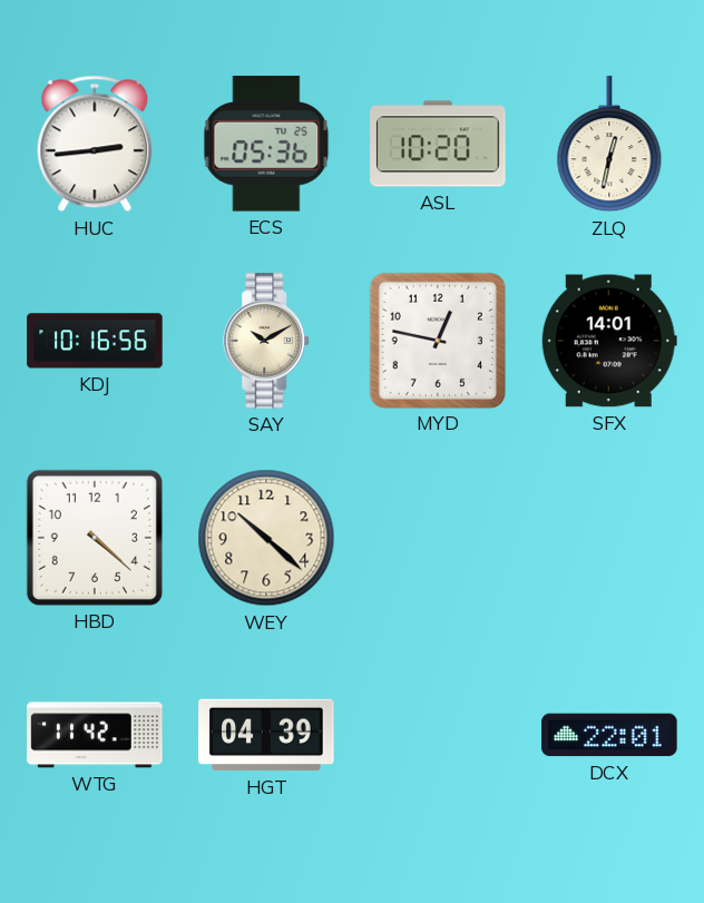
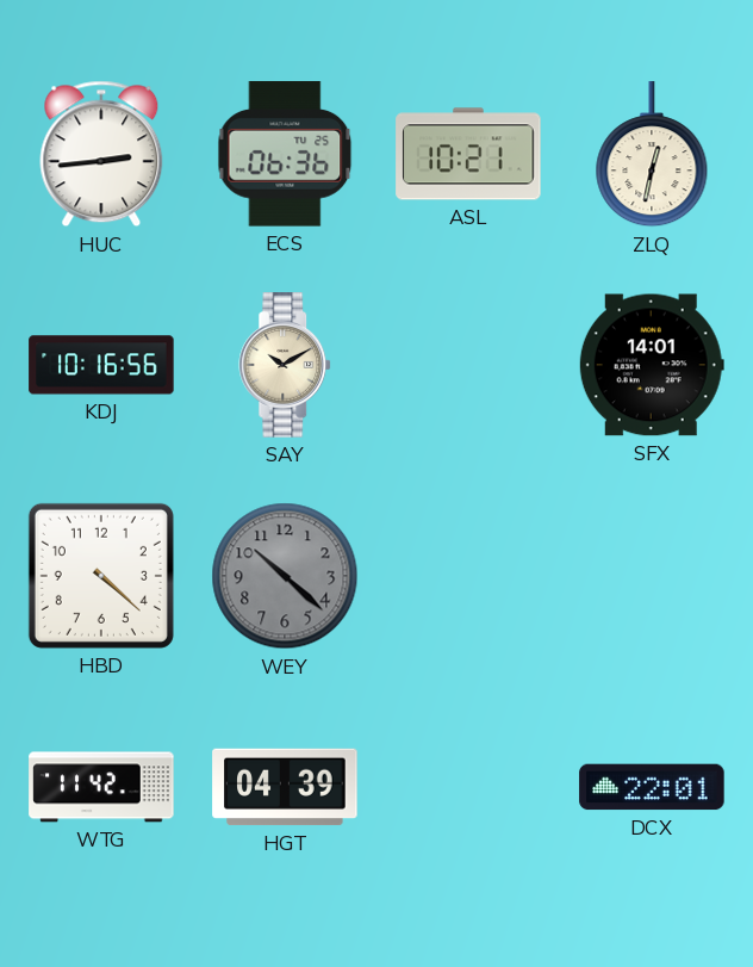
ECS: 05:36 -> 06:36
ASL: 10:20 -> 10:21
MYD: 12:47 -> none
WEY dial: cream -> grey
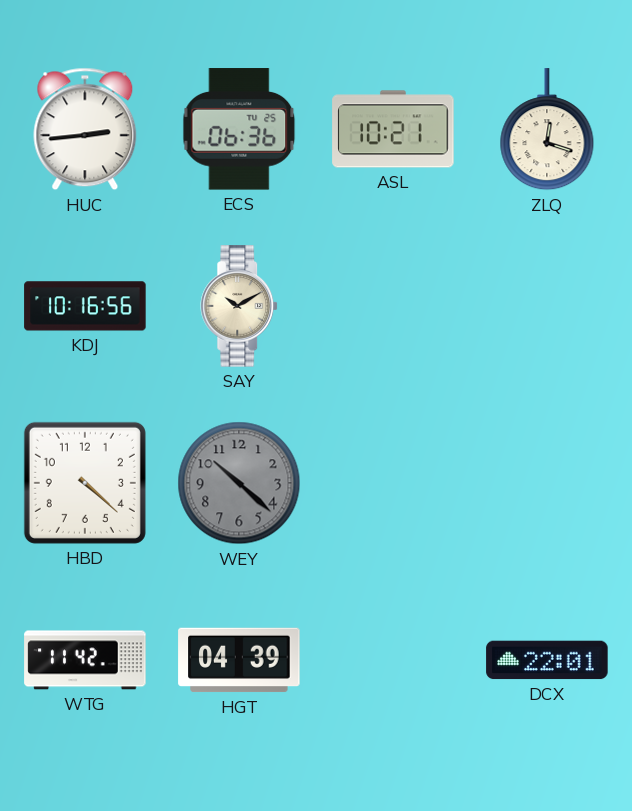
ZLQ: 12:32 -> 12:18
SFX: 14:01 -> none
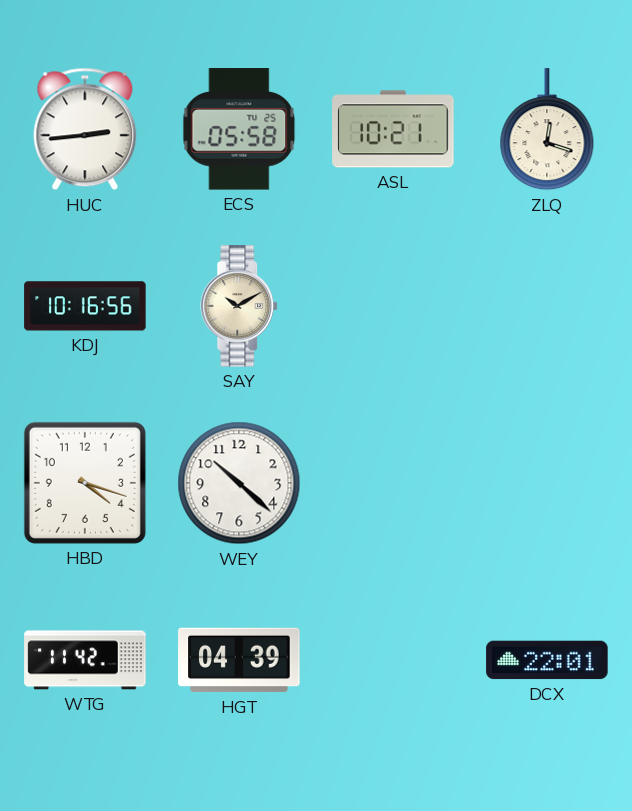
ECS: 06:36 -> 05:58
HBD: 4:22 -> 4:18
WEY dial: grey -> white
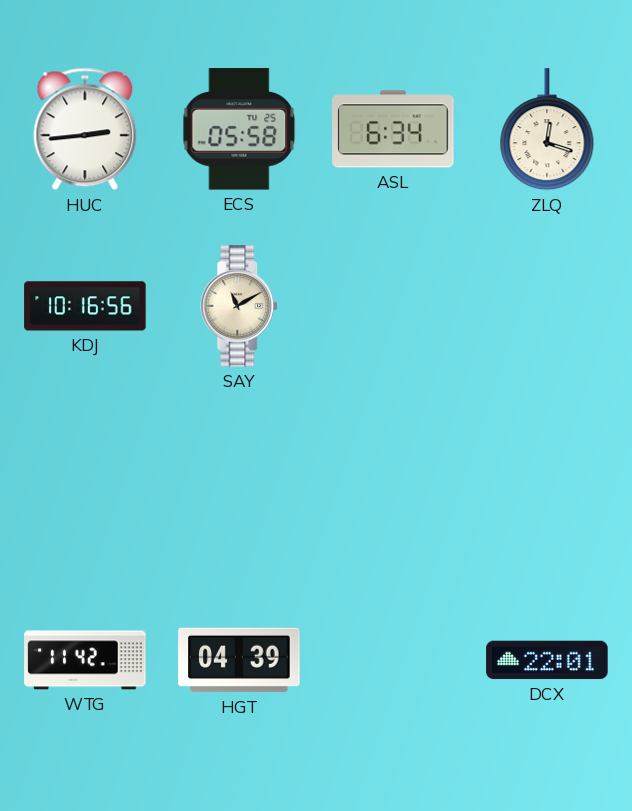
ASL: 10:21 -> 6:34
SAY: 10:10 -> 11:10
HBD: 4:18 -> none
WEY: 10:22 -> none
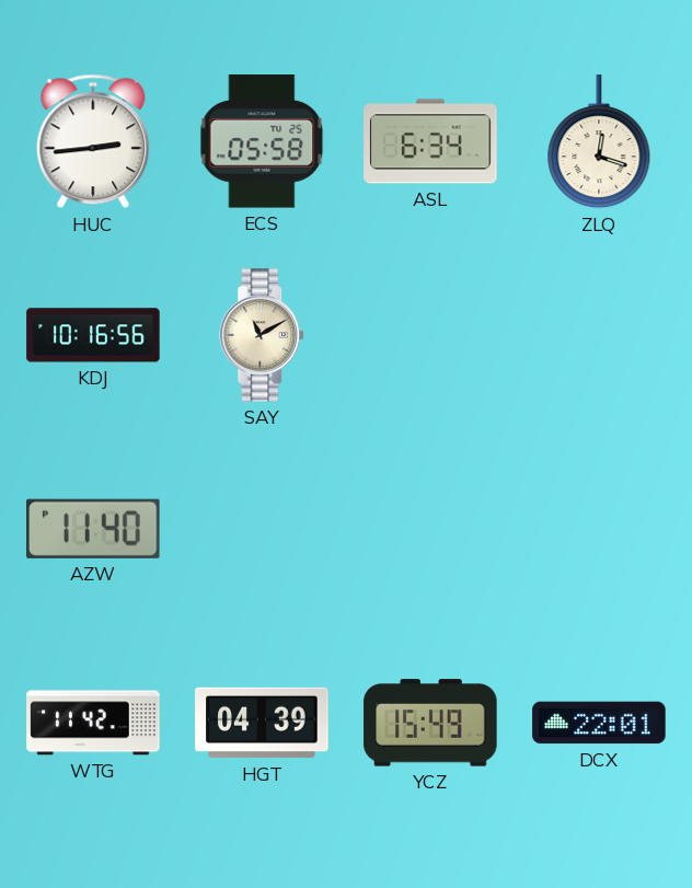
AZW: none -> 11:40
YCZ: none -> 15:49
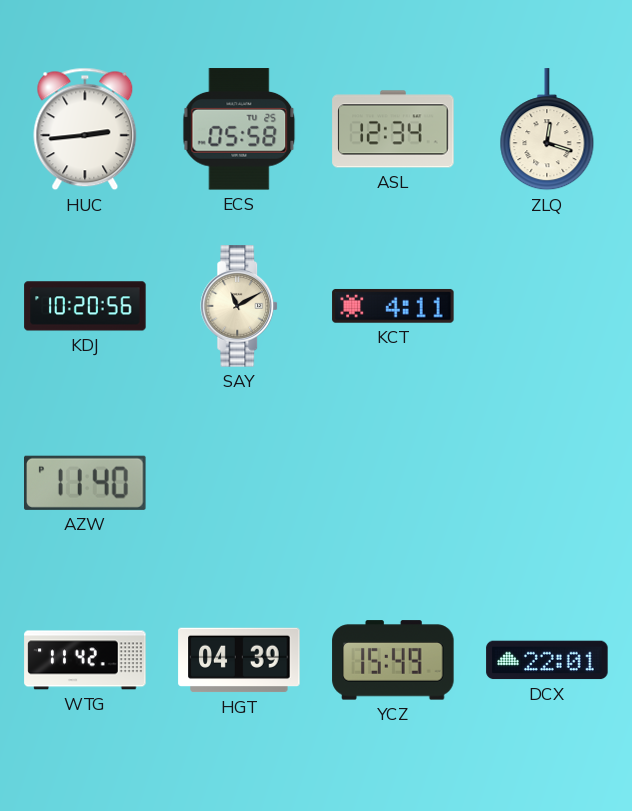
ASL: 6:34 -> 12:34
KDJ: 10:16 -> 10:20
KCT: none -> 4:11
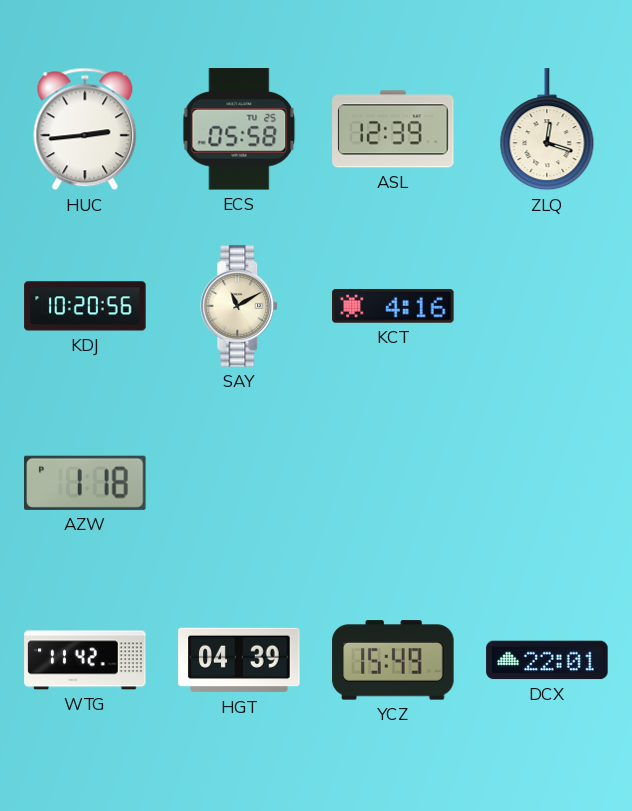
ASL: 12:34 -> 12:39
KCT: 4:11 -> 4:16
AZW: 11:40 -> 1:18
